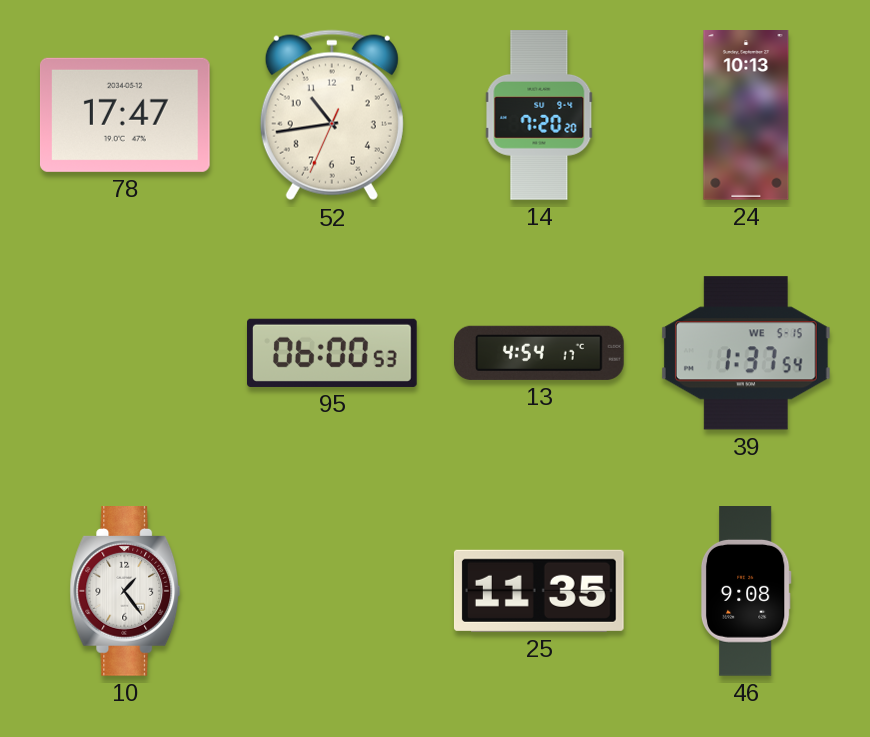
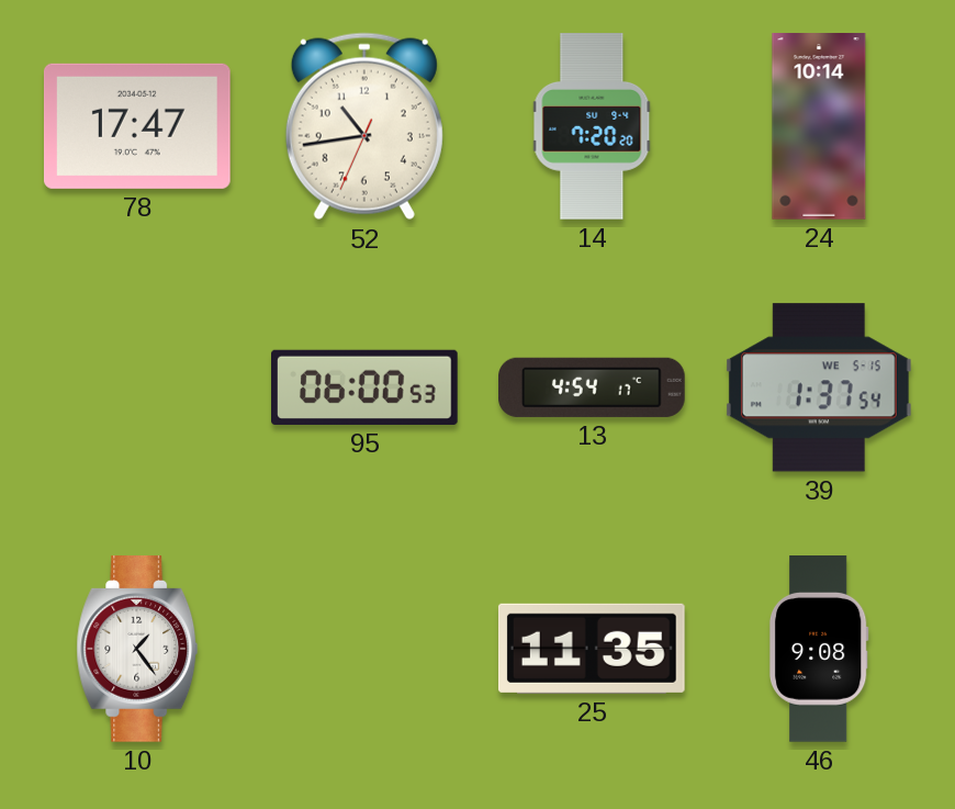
24: 10:13 -> 10:14
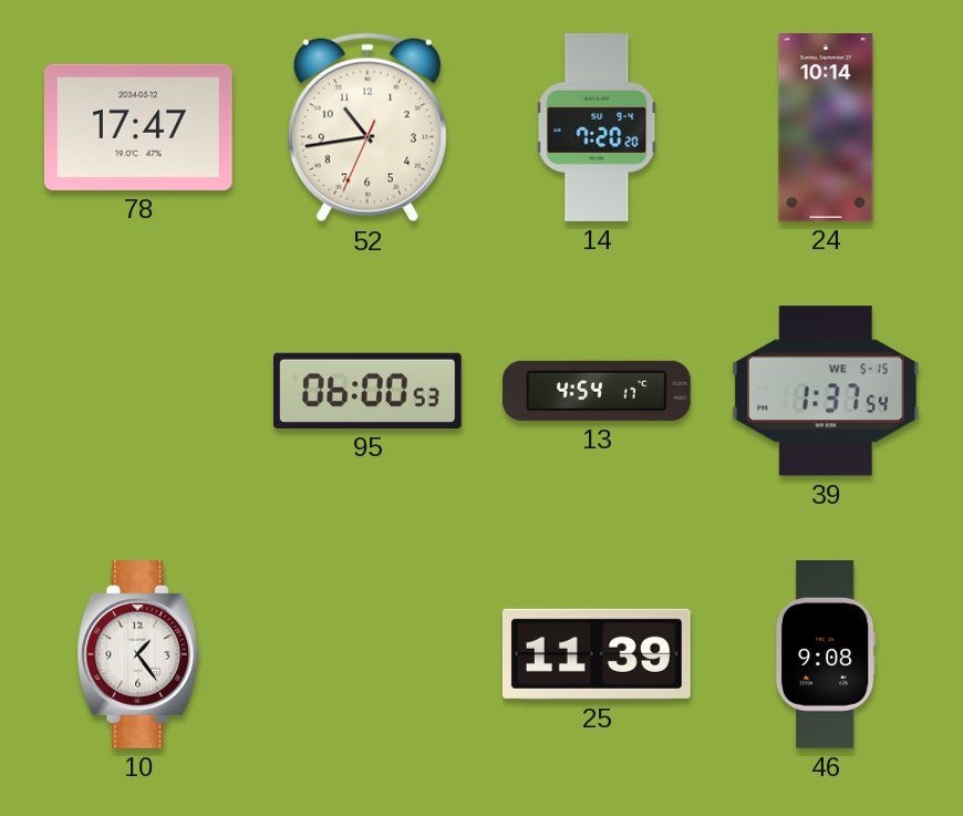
25: 11:35 -> 11:39
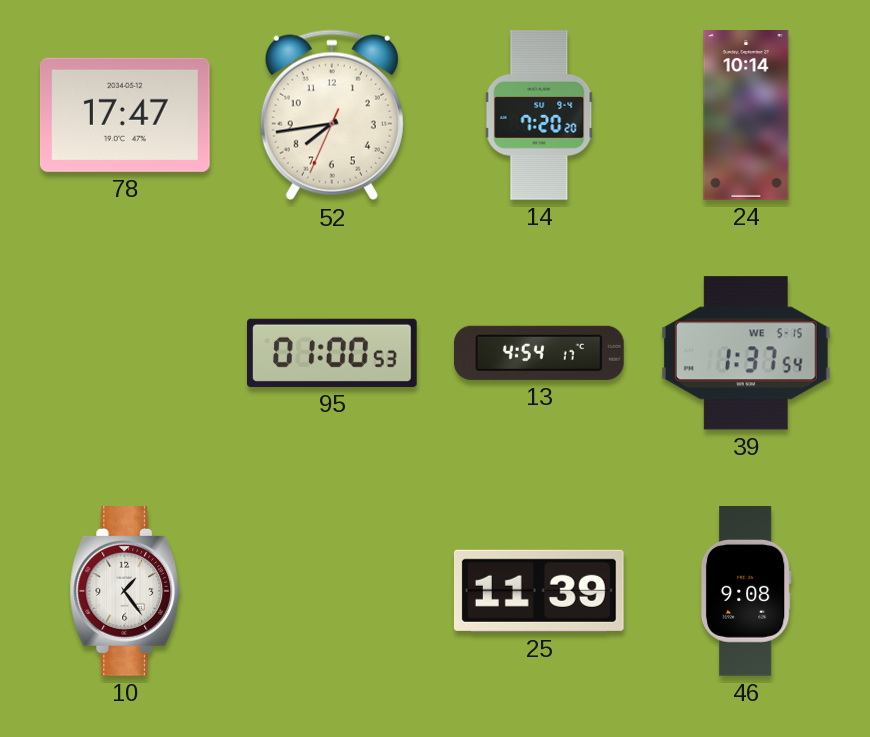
52: 10:43 -> 7:43
95: 06:00 -> 01:00
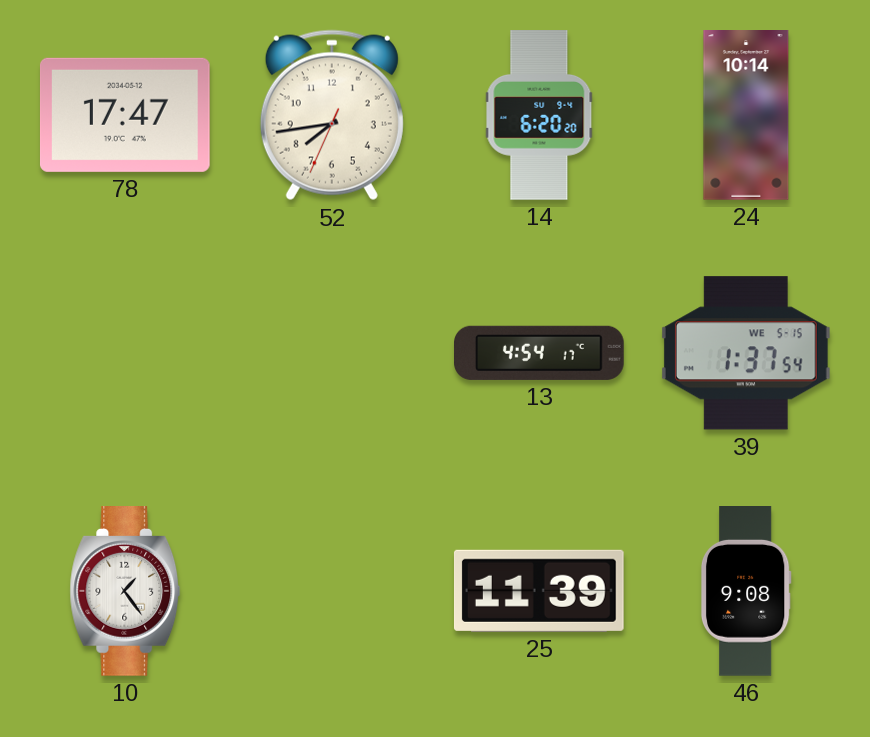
14: 7:20 -> 6:20
95: 01:00 -> none
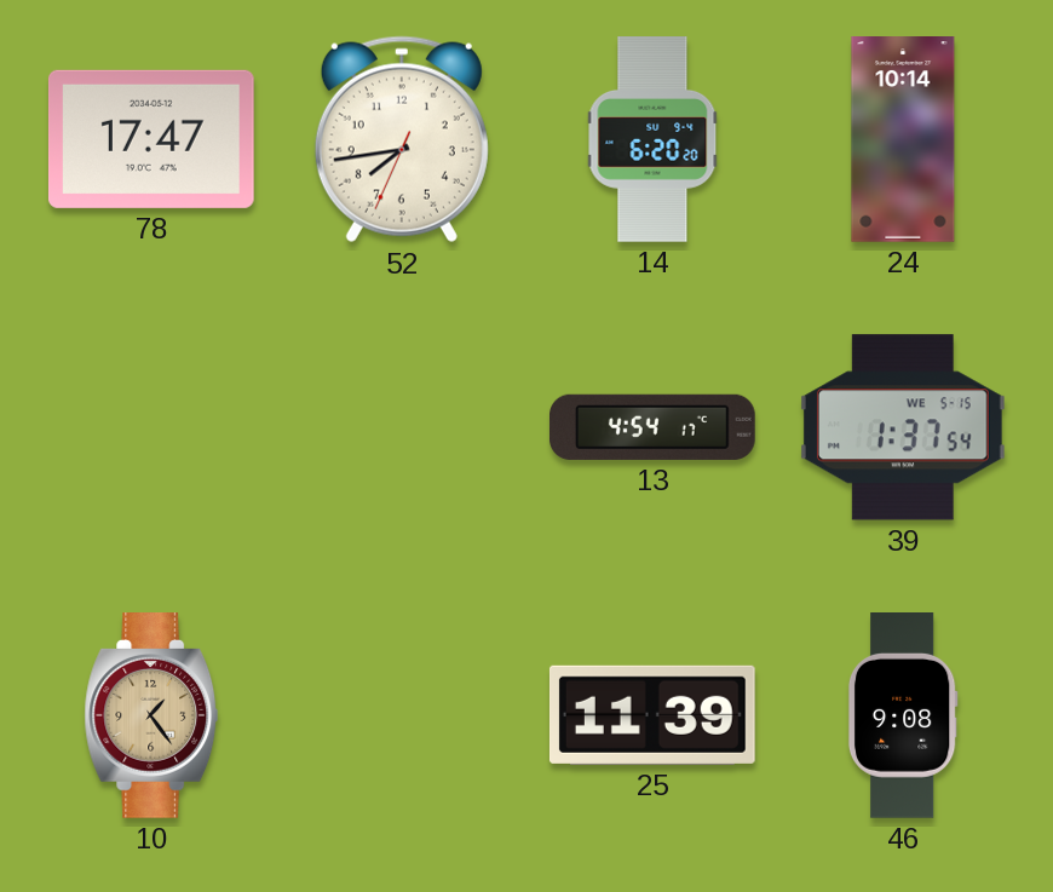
10 dial: white -> champagne
